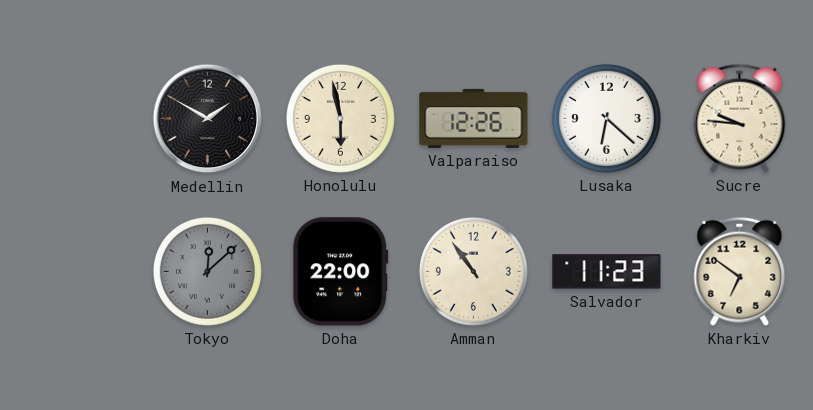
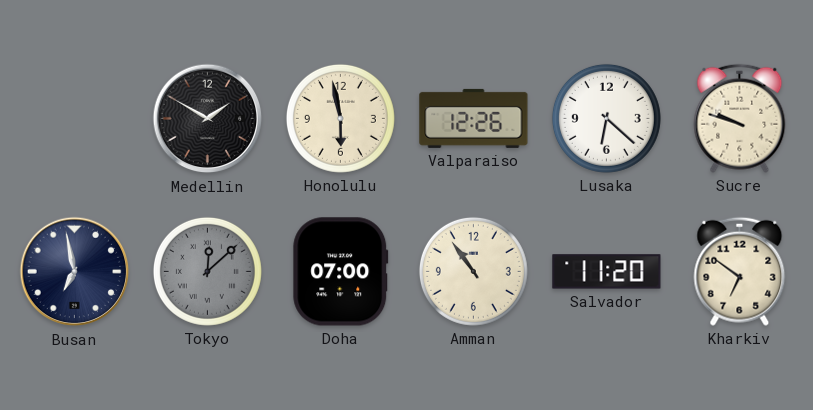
Sucre: 9:46 -> 9:48
Busan: none -> 6:58
Doha: 22:00 -> 07:00
Salvador: 11:23 -> 11:20
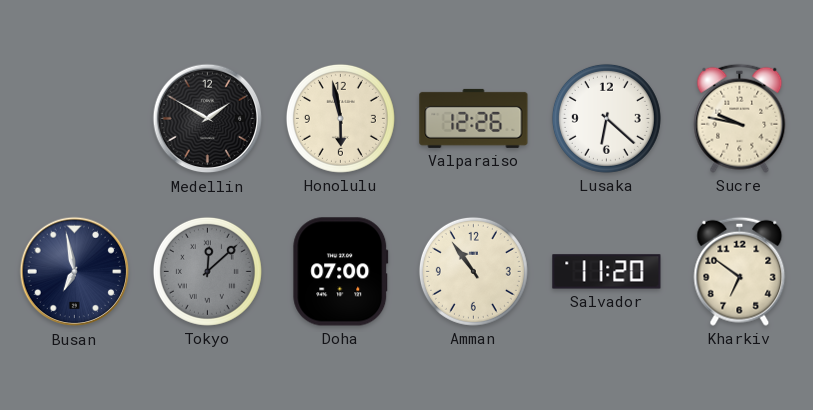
Sucre: 9:48 -> 9:47
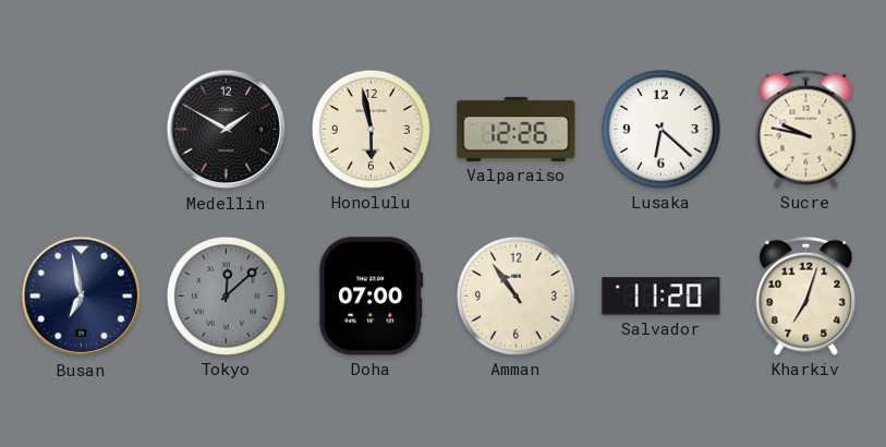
Kharkiv: 6:51 -> 7:03
